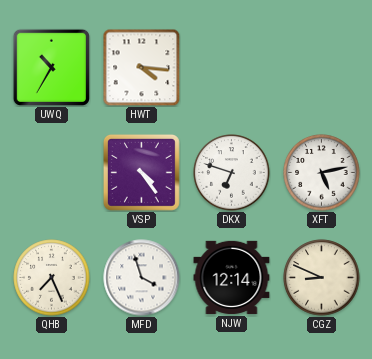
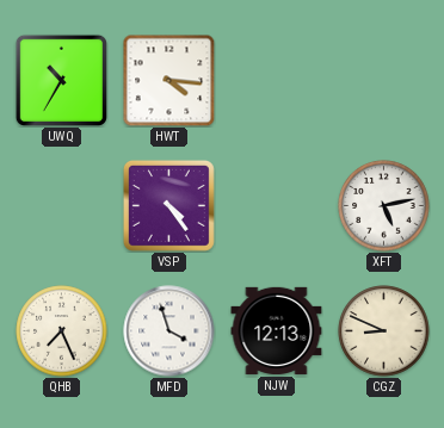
DKX: 6:48 -> none
NJW: 12:14 -> 12:13
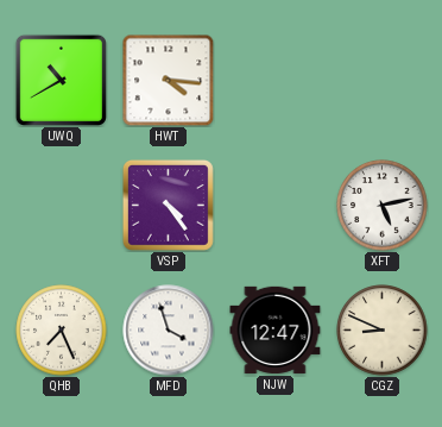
UWQ: 10:35 -> 10:40
NJW: 12:13 -> 12:47
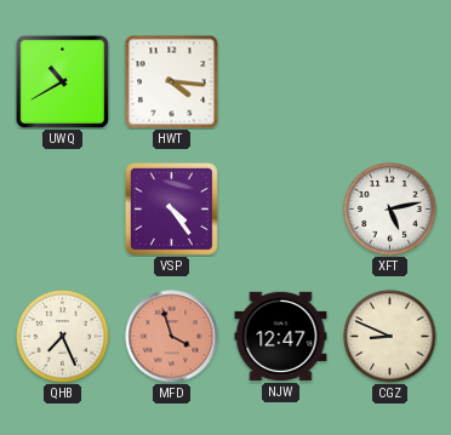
MFD dial: white -> salmon
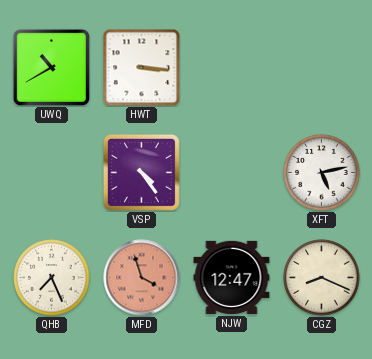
HWT: 4:16 -> 3:16
CGZ: 8:49 -> 8:19
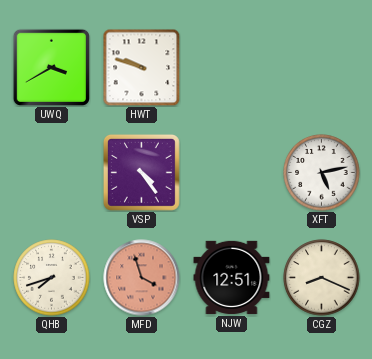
UWQ: 10:40 -> 3:40
HWT: 3:16 -> 9:48
QHB: 7:26 -> 7:42
NJW: 12:47 -> 12:51
